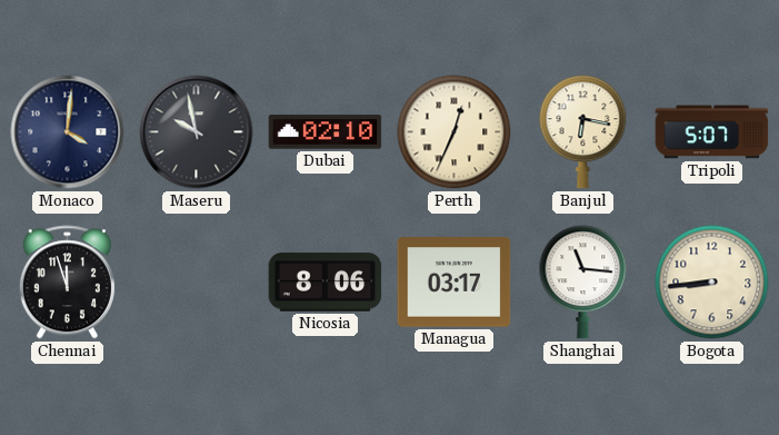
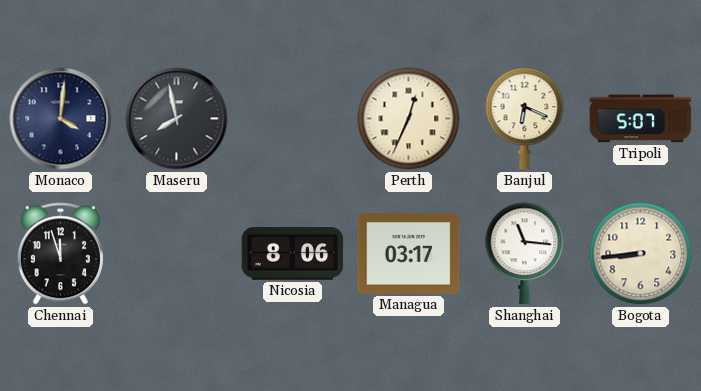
Maseru: 9:58 -> 7:58
Dubai: 02:10 -> none
Banjul: 6:17 -> 6:19
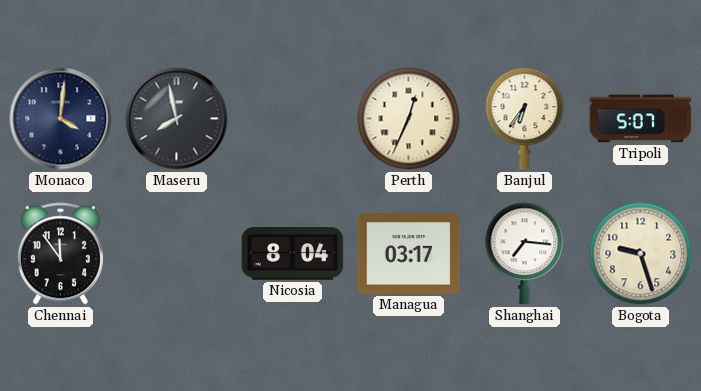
Banjul: 6:19 -> 6:36
Chennai: 11:57 -> 11:54
Nicosia: 8:06 -> 8:04
Shanghai: 11:16 -> 7:16
Bogota: 8:44 -> 9:27
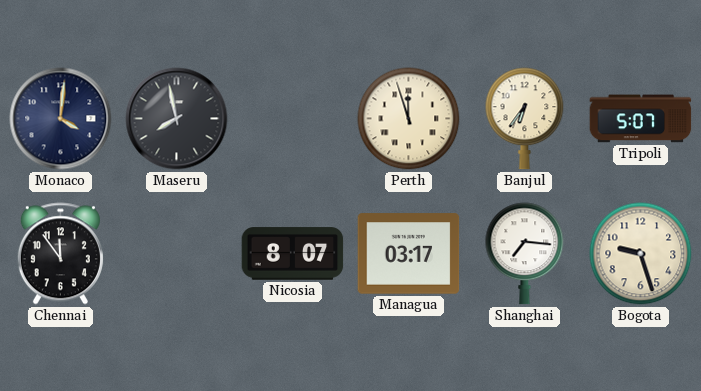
Perth: 12:34 -> 11:57
Nicosia: 8:04 -> 8:07
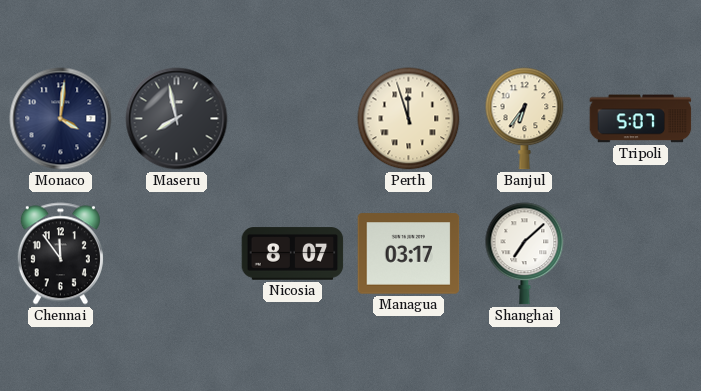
Shanghai: 7:16 -> 7:08
Bogota: 9:27 -> none
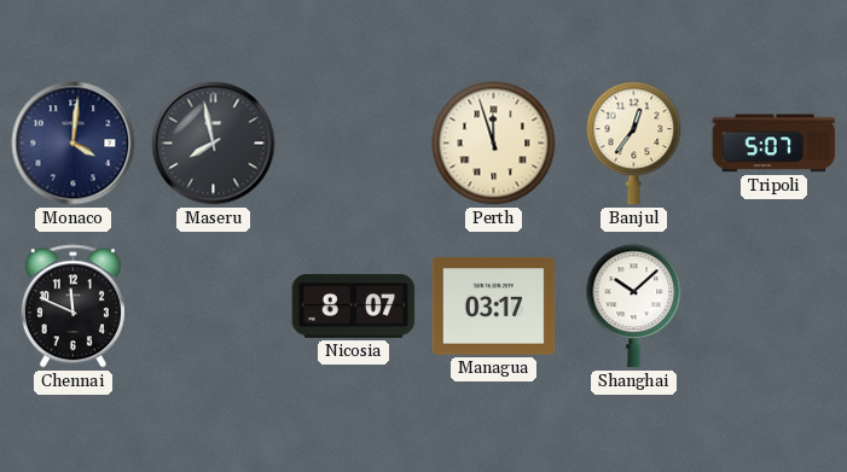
Banjul: 6:36 -> 12:36
Chennai: 11:54 -> 11:49
Shanghai: 7:08 -> 10:08
